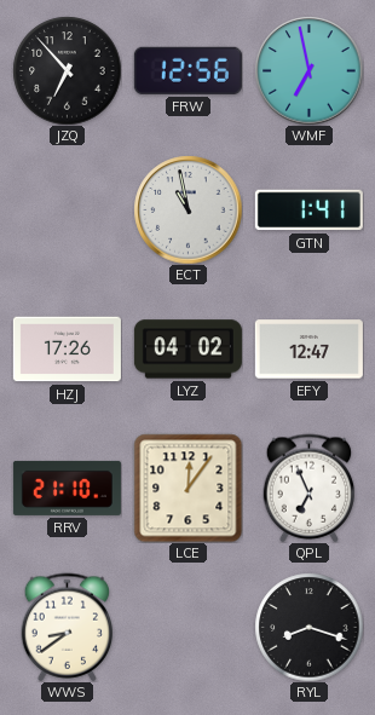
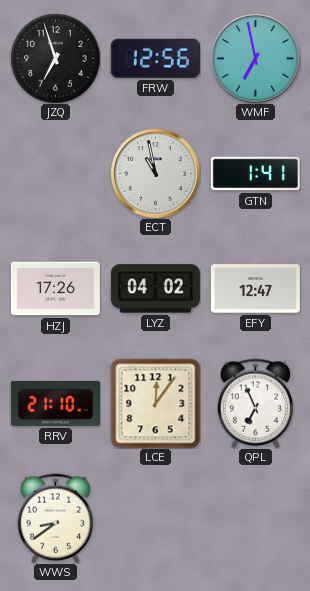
JZQ: 6:53 -> 6:57
RYL: 8:18 -> none
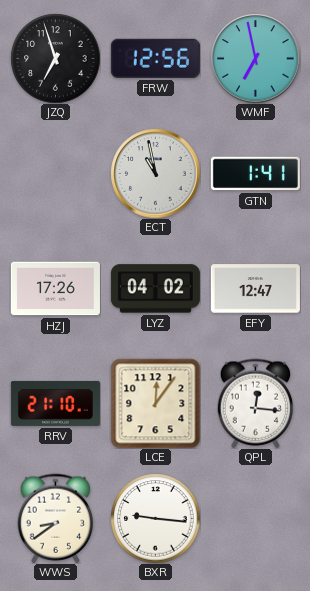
QPL: 6:56 -> 12:16
BXR: none -> 9:16
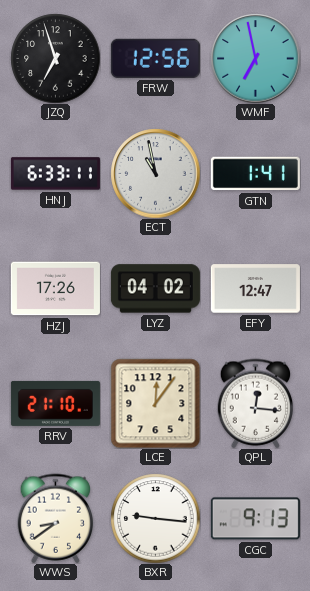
HNJ: none -> 6:33
CGC: none -> 9:13
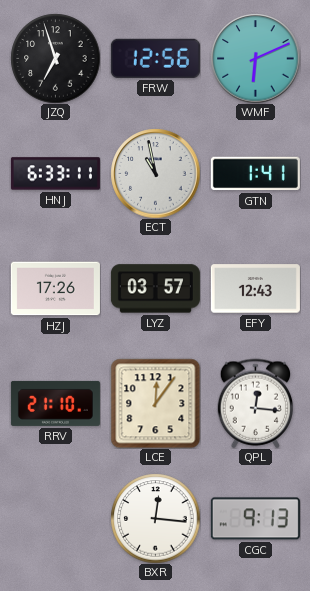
WMF: 6:58 -> 6:11
LYZ: 04:02 -> 03:57
EFY: 12:47 -> 12:43
WWS: 8:39 -> none
BXR: 9:16 -> 12:16
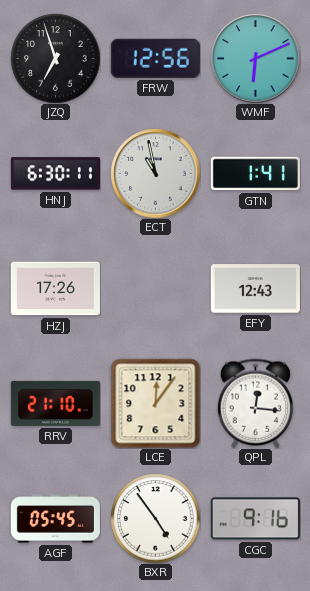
HNJ: 6:33 -> 6:30
LYZ: 03:57 -> none
AGF: none -> 05:45
BXR: 12:16 -> 4:54
CGC: 9:13 -> 9:16
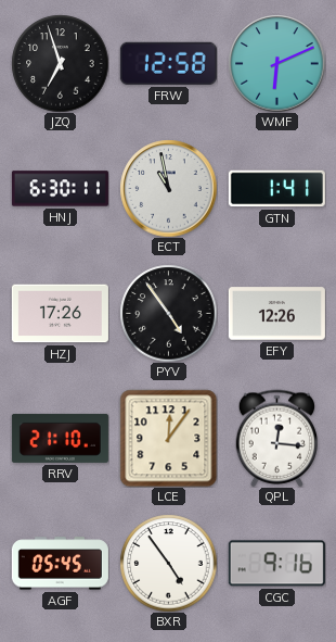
FRW: 12:56 -> 12:58
PYV: none -> 4:54
EFY: 12:43 -> 12:26
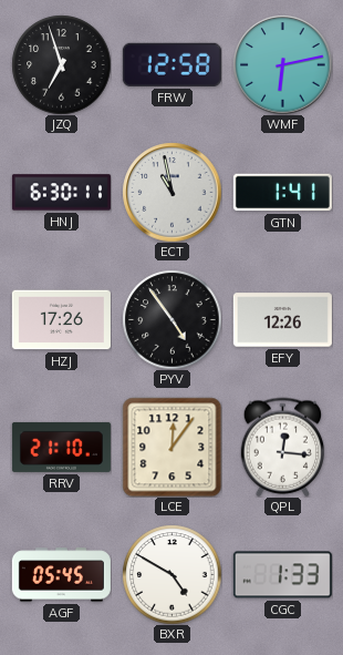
WMF: 6:11 -> 6:13
BXR: 4:54 -> 4:50
CGC: 9:16 -> 1:33
